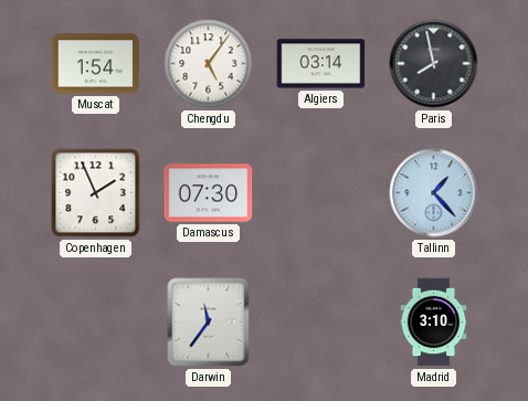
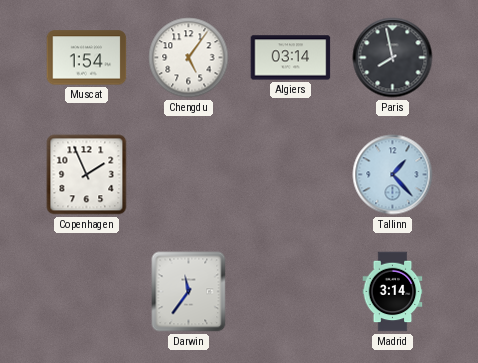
Damascus: 07:30 -> none
Madrid: 3:10 -> 3:14
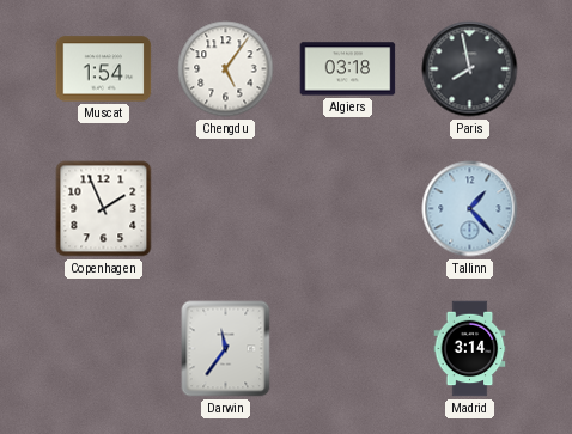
Algiers: 03:14 -> 03:18
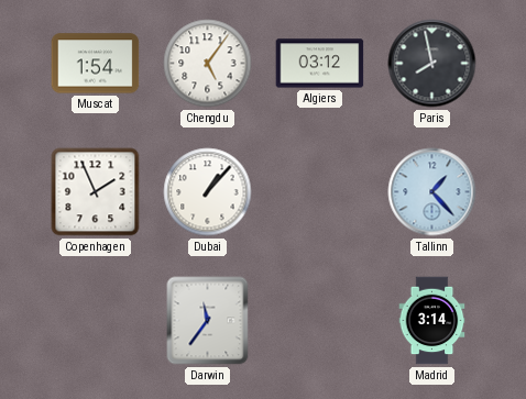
Algiers: 03:18 -> 03:12
Dubai: none -> 1:07
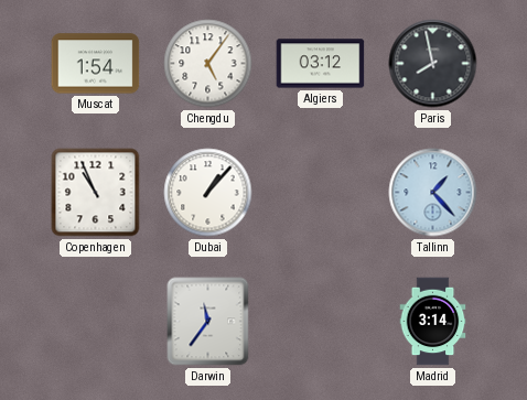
Copenhagen: 1:56 -> 10:56
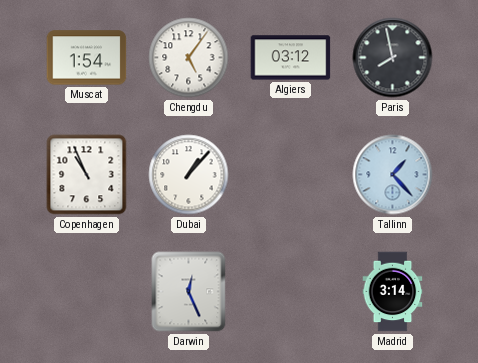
Darwin: 11:36 -> 12:26
